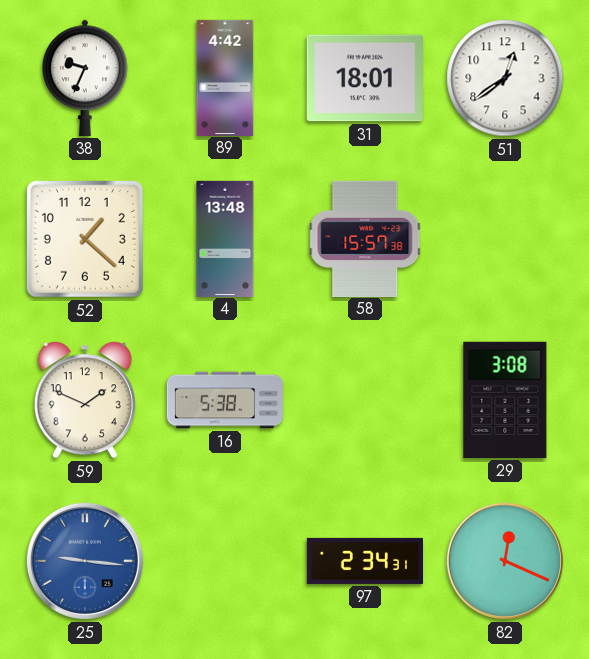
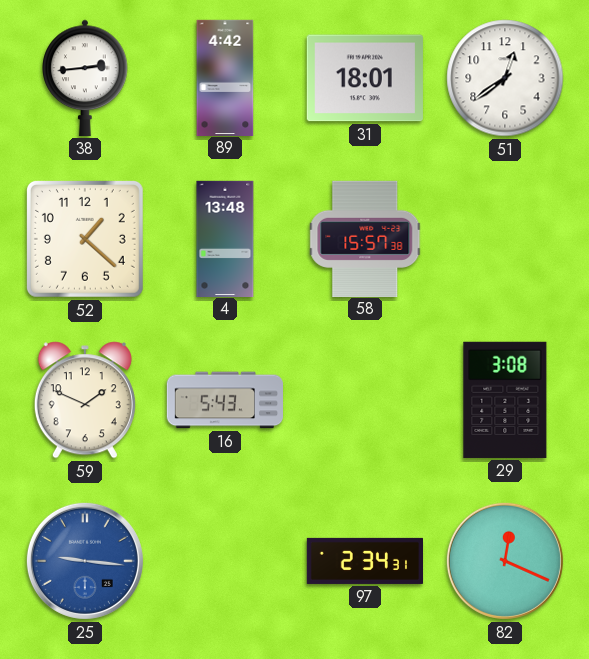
38: 9:34 -> 2:44
16: 5:38 -> 5:43
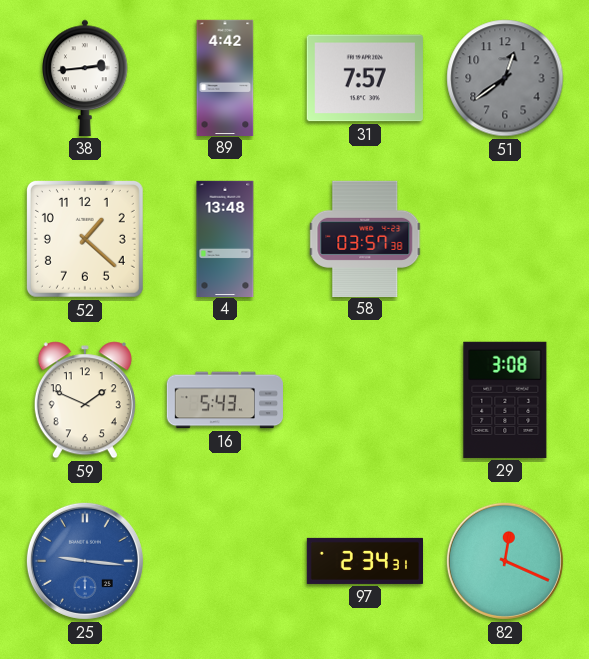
31: 18:01 -> 7:57
51 dial: white -> grey
58: 15:57 -> 03:57
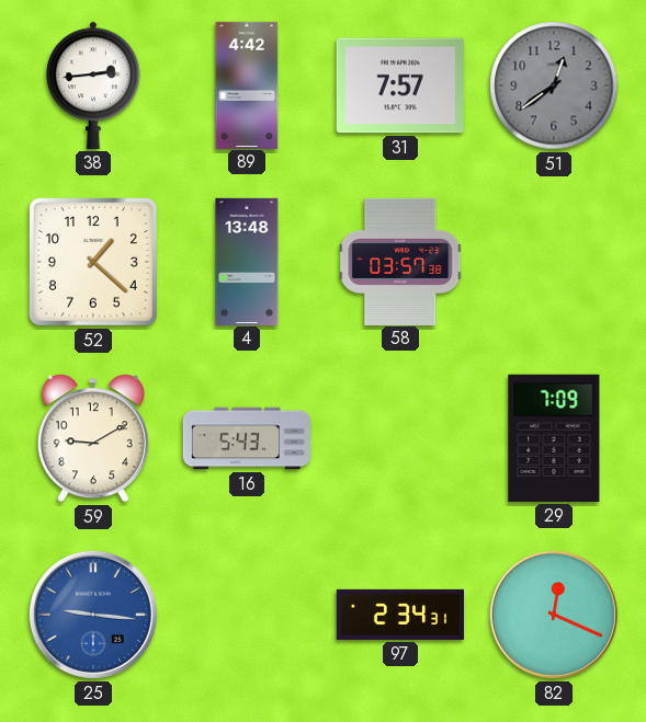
59: 1:49 -> 9:10
29: 3:08 -> 7:09
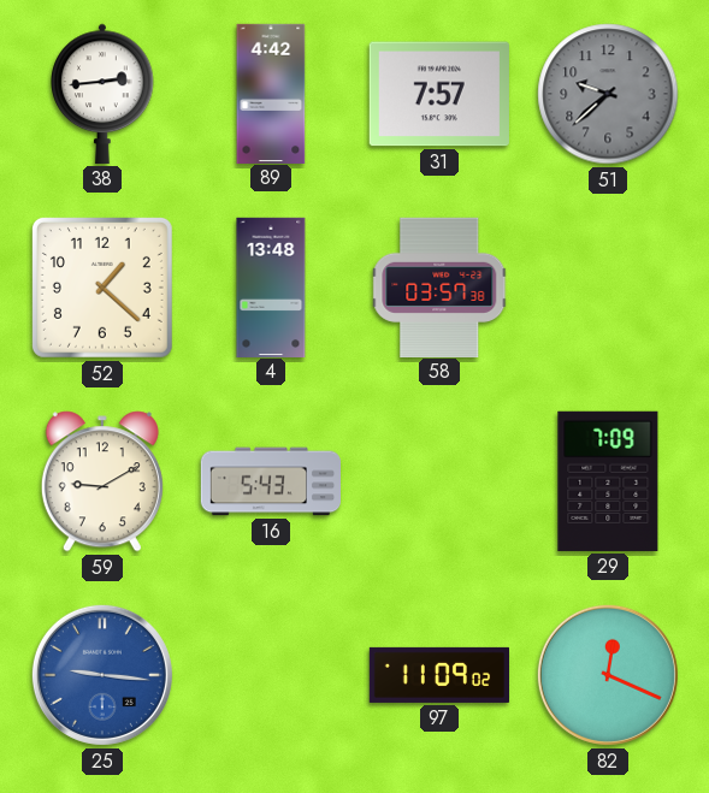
51: 12:39 -> 9:38
97: 2:34 -> 11:09
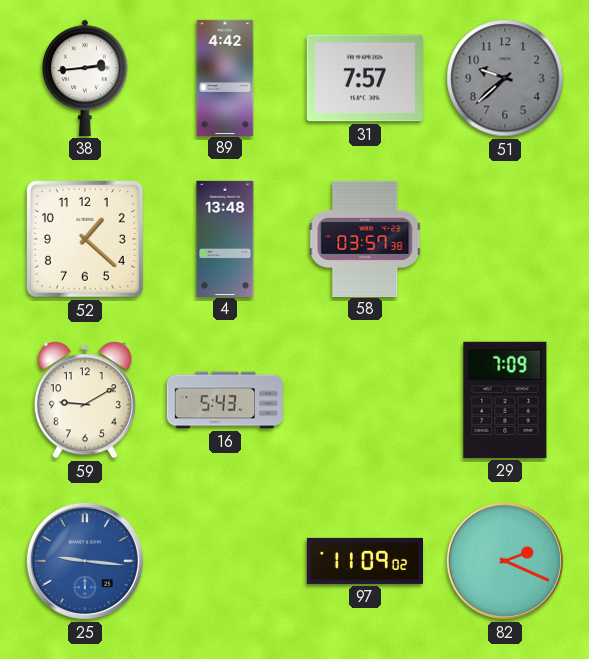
82: 12:19 -> 2:19
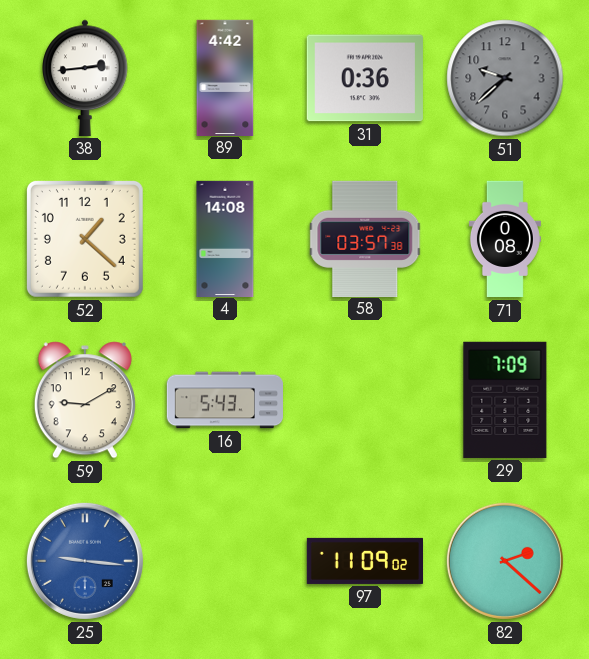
31: 7:57 -> 0:36
4: 13:48 -> 14:08
71: none -> 0:08
82: 2:19 -> 2:22
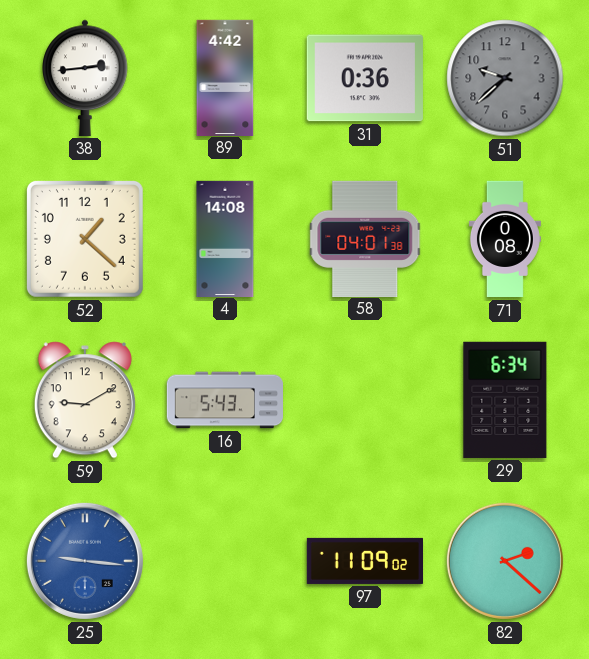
58: 03:57 -> 04:01
29: 7:09 -> 6:34
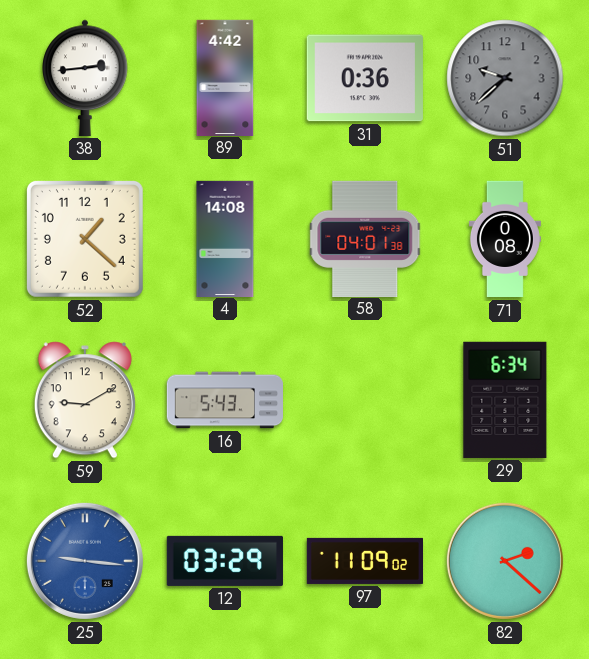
12: none -> 03:29
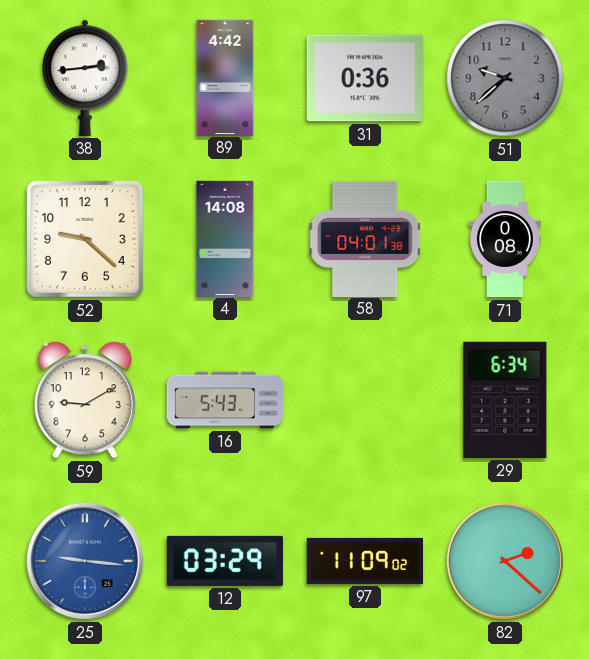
52: 1:22 -> 9:22
